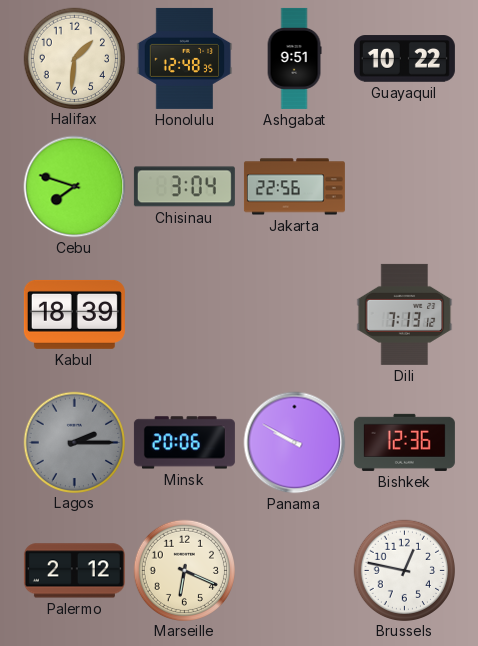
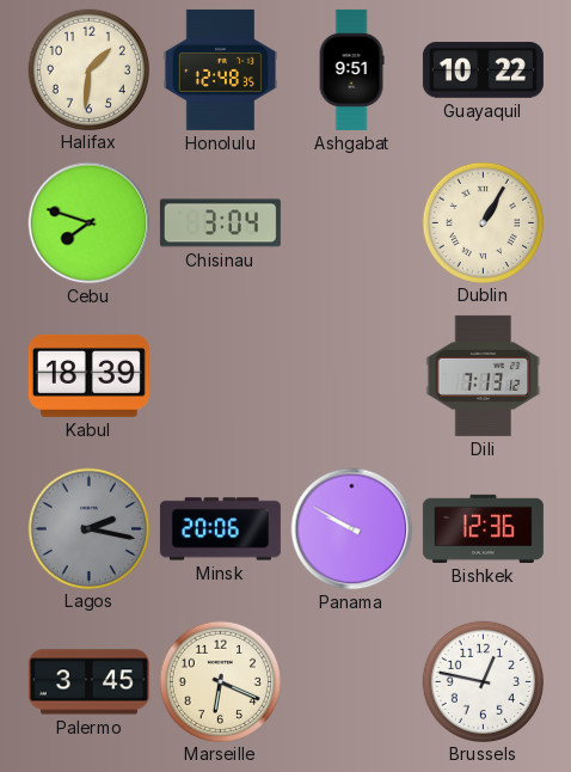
Jakarta: 22:56 -> none
Dublin: none -> 1:05
Lagos: 2:15 -> 2:17
Palermo: 2:12 -> 3:45
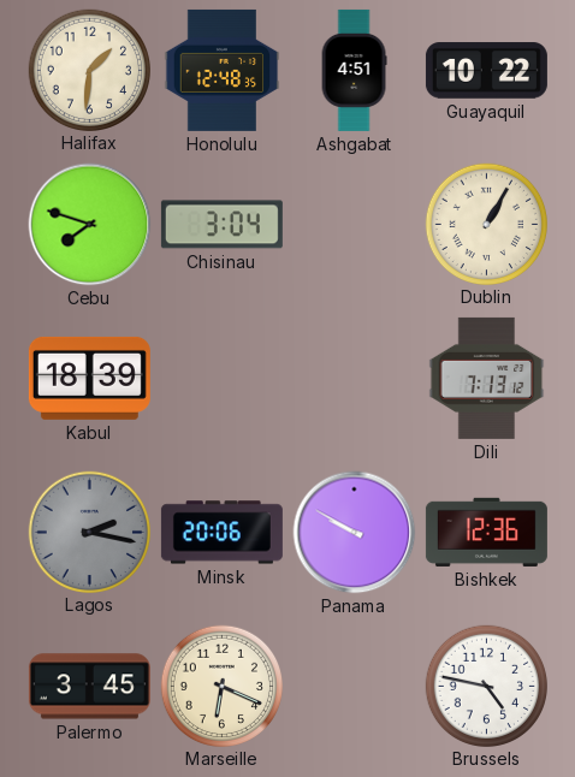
Ashgabat: 9:51 -> 4:51
Brussels: 12:47 -> 4:47
